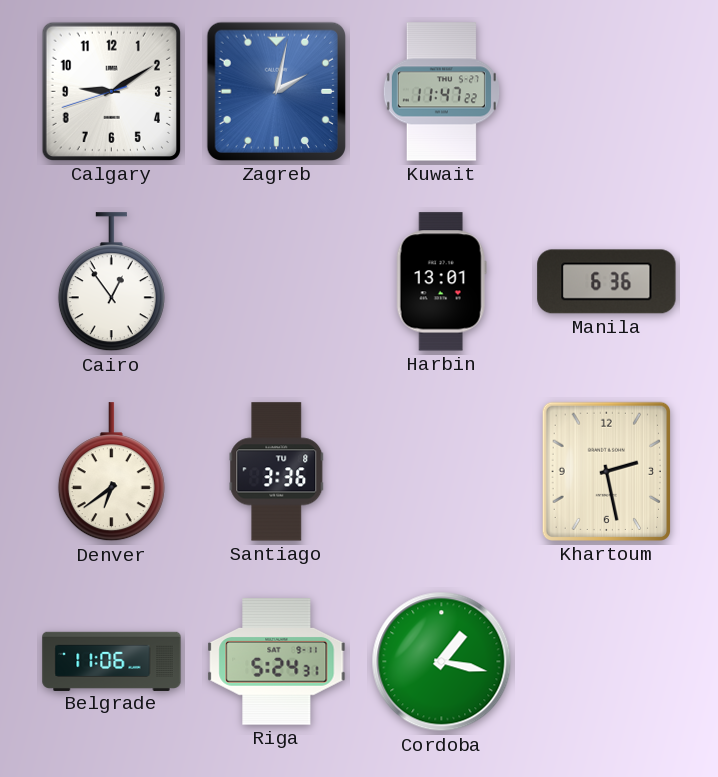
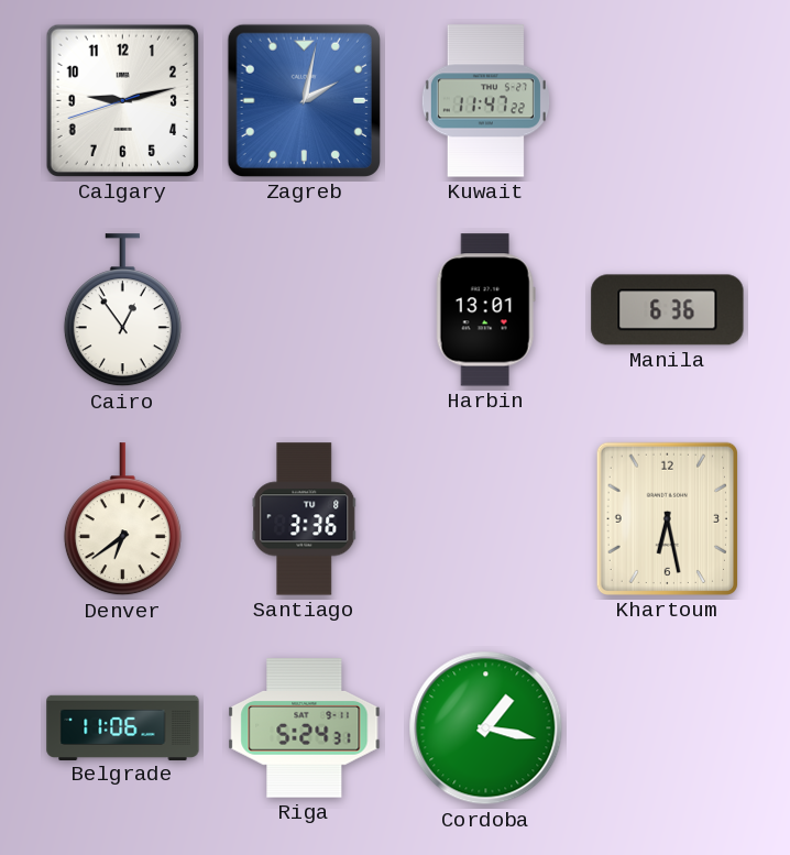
Calgary: 9:09 -> 9:12
Khartoum: 2:28 -> 6:28
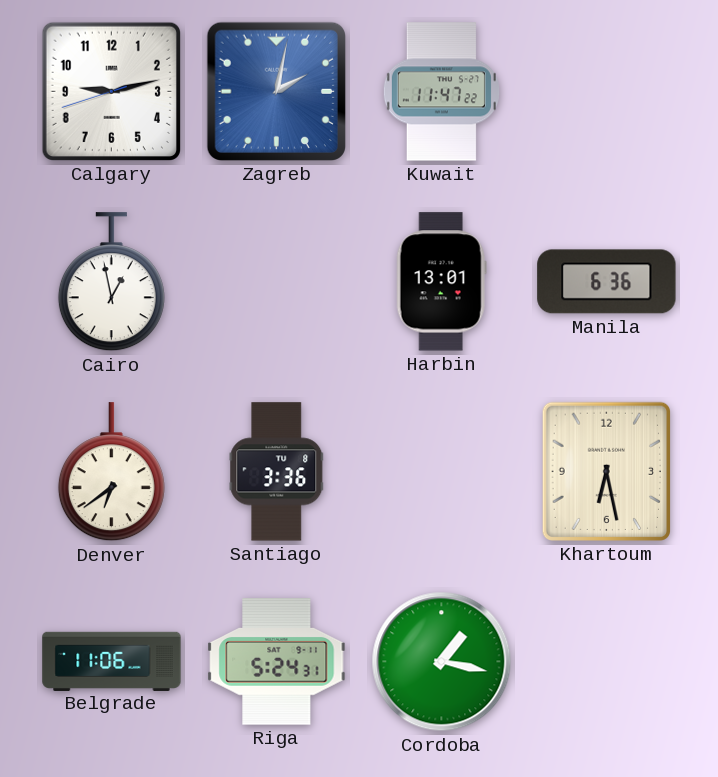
Cairo: 12:54 -> 12:58
